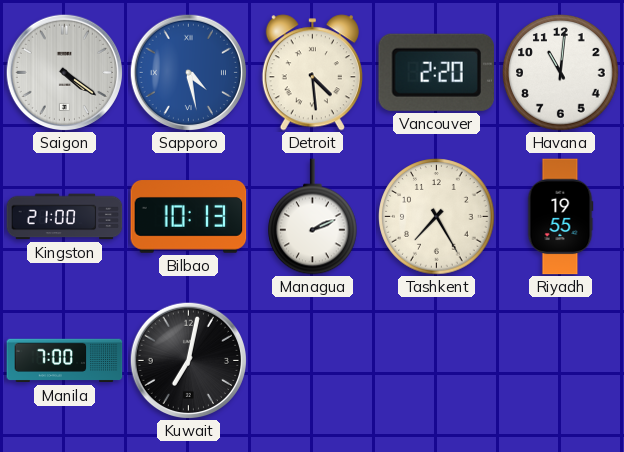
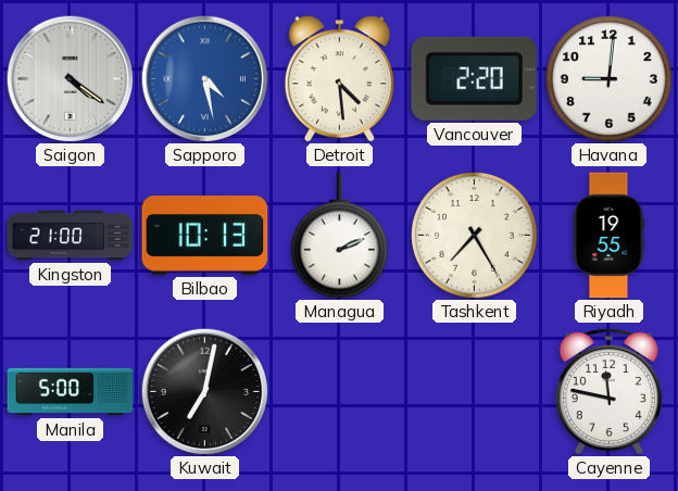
Havana: 11:01 -> 9:01
Manila: 7:00 -> 5:00
Cayenne: none -> 11:47
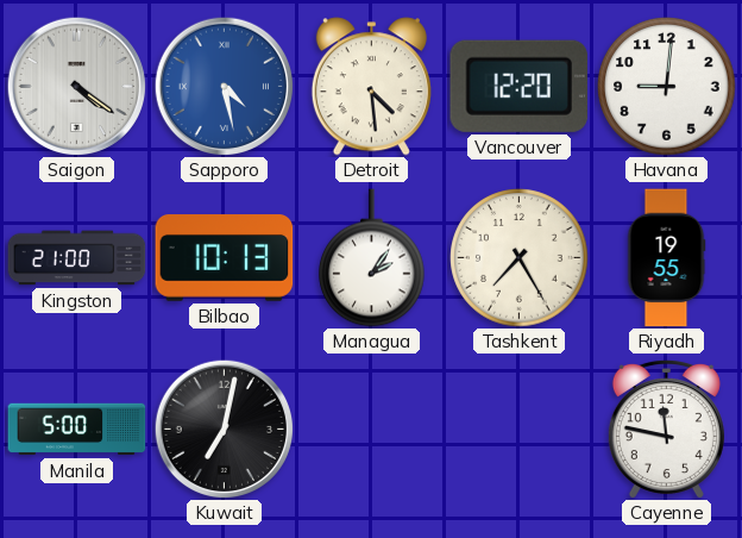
Vancouver: 2:20 -> 12:20
Managua: 2:11 -> 2:06
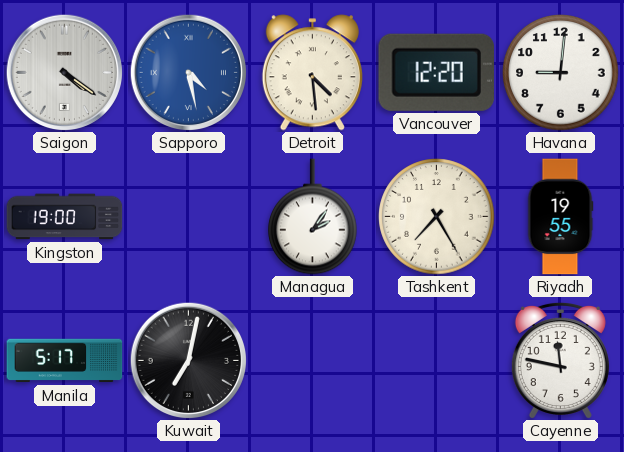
Kingston: 21:00 -> 19:00
Bilbao: 10:13 -> none
Manila: 5:00 -> 5:17
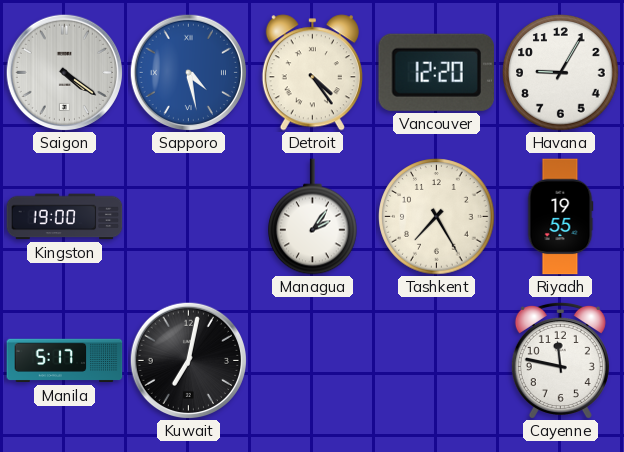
Detroit: 4:29 -> 4:24
Havana: 9:01 -> 9:05
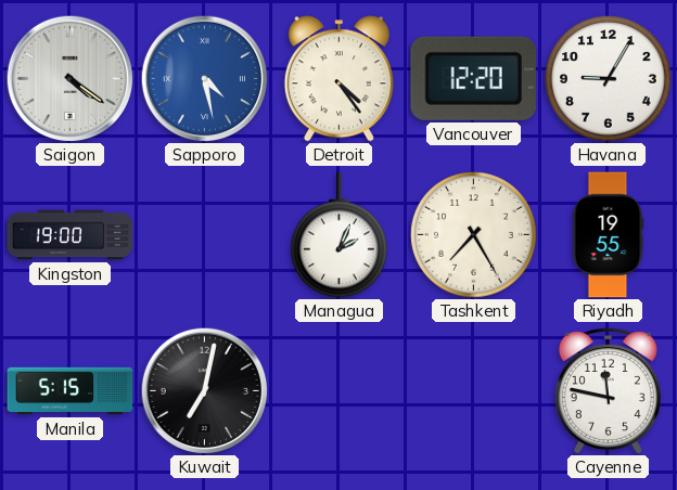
Managua: 2:06 -> 2:04
Manila: 5:17 -> 5:15
